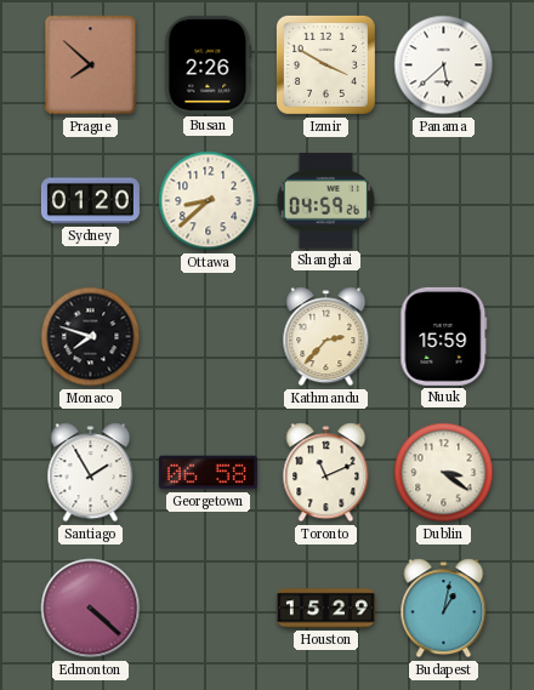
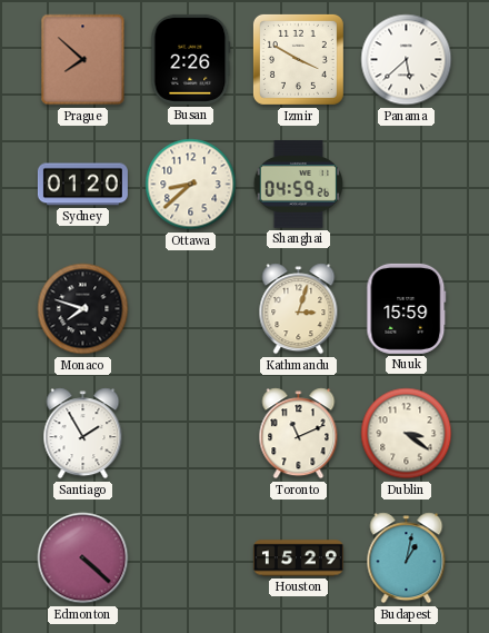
Kathmandu: 2:37 -> 3:03
Georgetown: 06:58 -> none
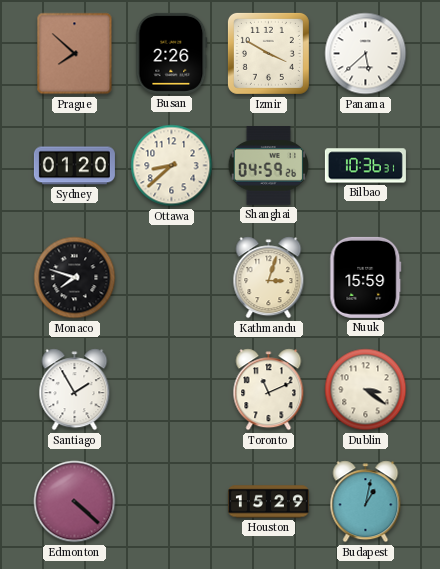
Bilbao: none -> 10:36
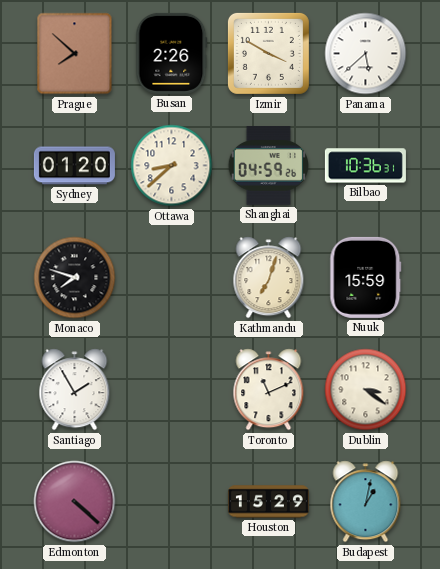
Kathmandu: 3:03 -> 7:03
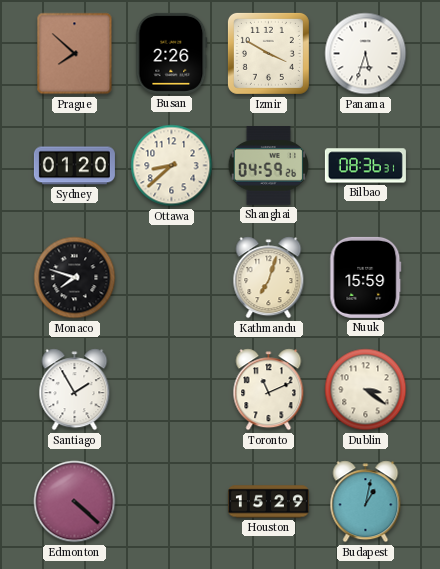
Panama: 5:38 -> 5:33
Bilbao: 10:36 -> 08:36
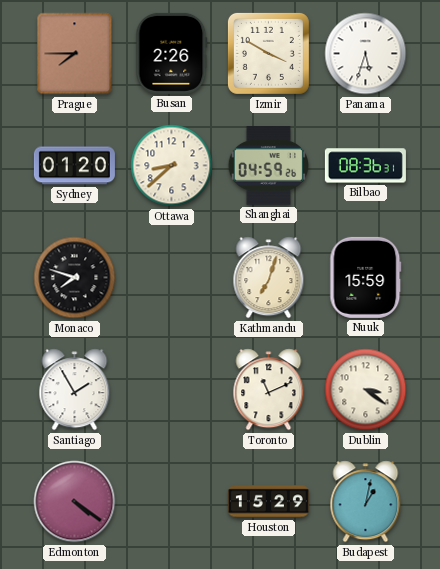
Prague: 7:52 -> 7:45
Edmonton: 4:22 -> 4:21
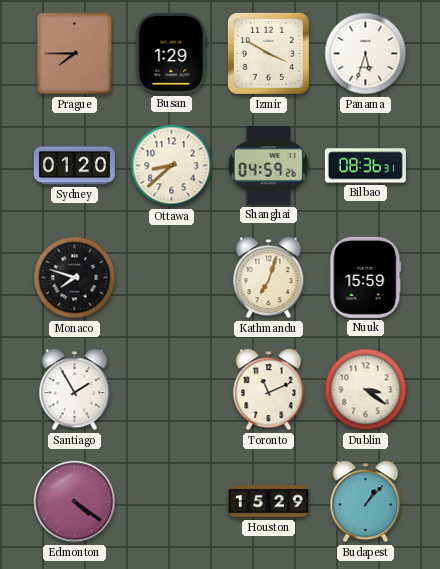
Busan: 2:26 -> 1:29
Budapest: 1:02 -> 1:07
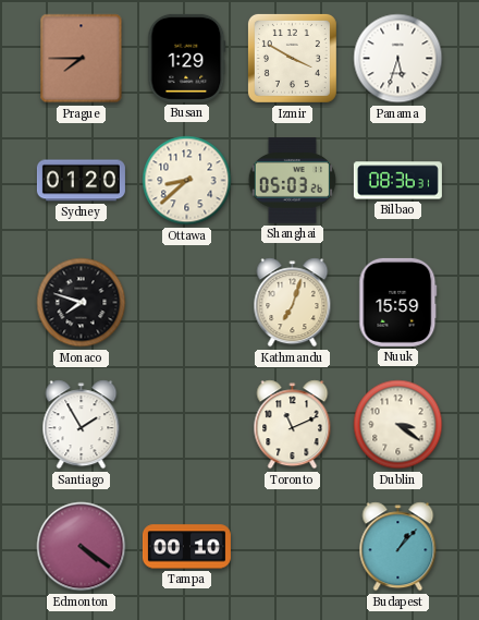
Shanghai: 04:59 -> 05:03
Tampa: none -> 00:10
Houston: 15:29 -> none
